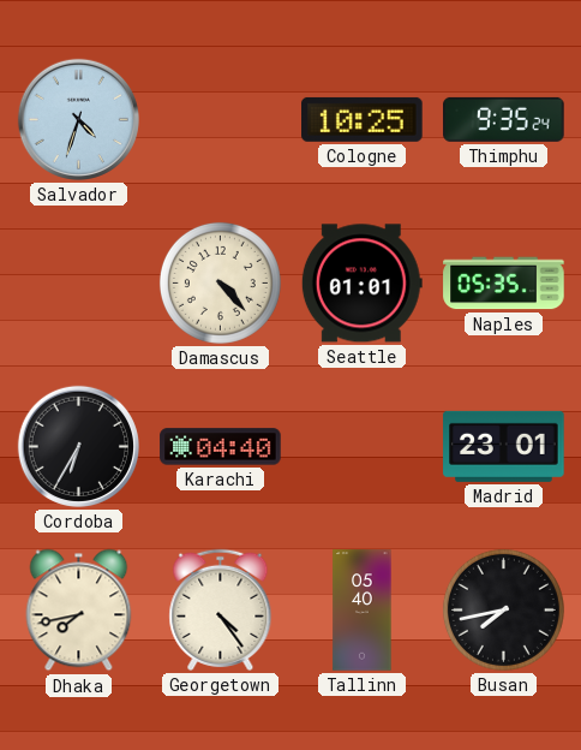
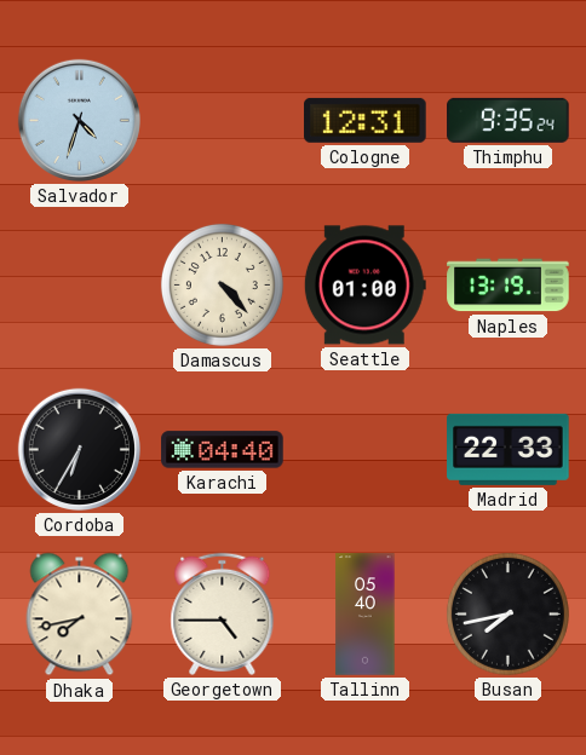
Cologne: 10:25 -> 12:31
Seattle: 01:01 -> 01:00
Naples: 05:35 -> 13:19
Madrid: 23:01 -> 22:33
Georgetown: 4:24 -> 4:45
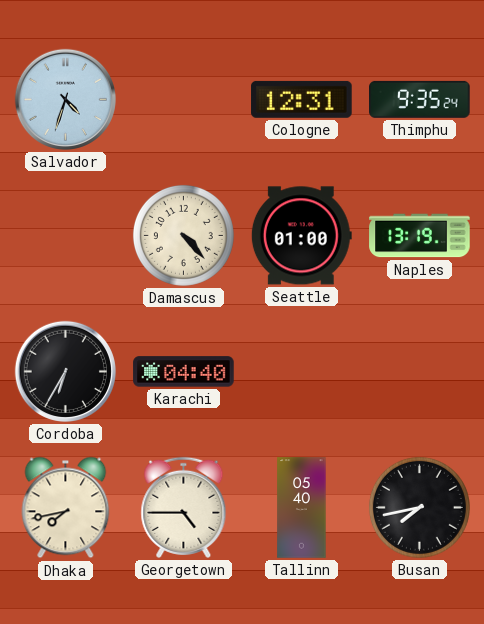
Madrid: 22:33 -> none
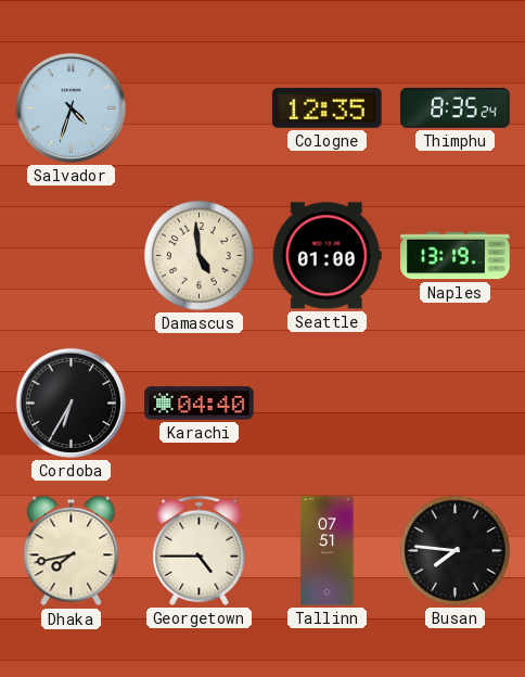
Cologne: 12:31 -> 12:35
Thimphu: 9:35 -> 8:35
Damascus: 4:23 -> 4:59
Tallinn: 05:40 -> 07:51
Busan: 7:43 -> 7:46
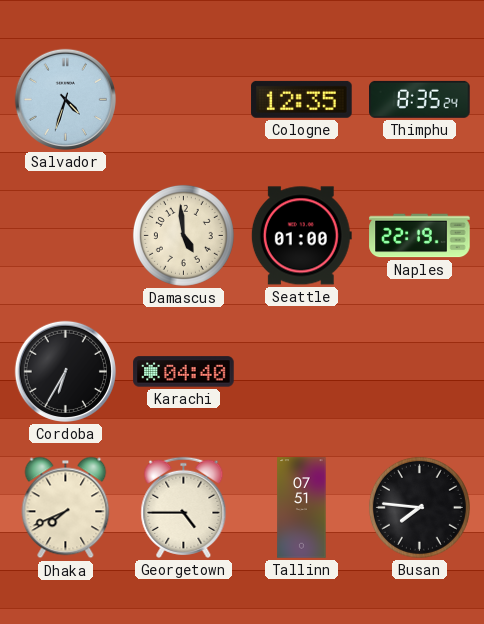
Naples: 13:19 -> 22:19
Dhaka: 7:43 -> 7:41
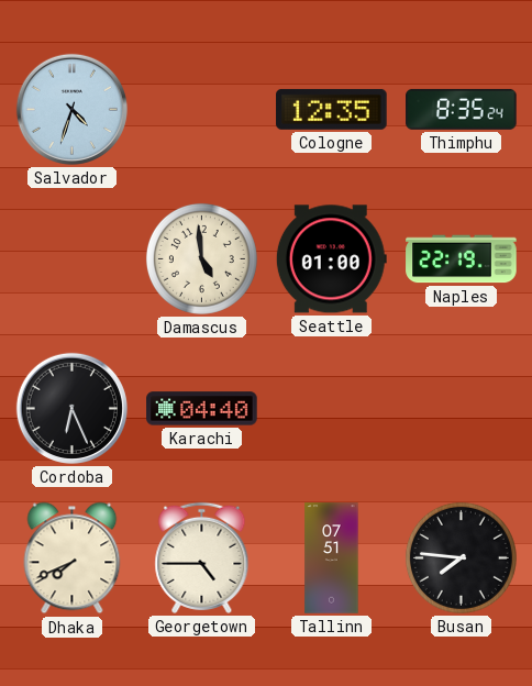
Cordoba: 6:35 -> 6:26
